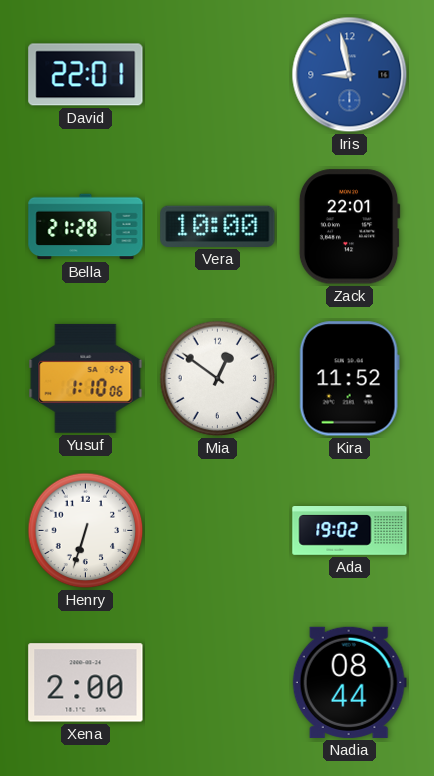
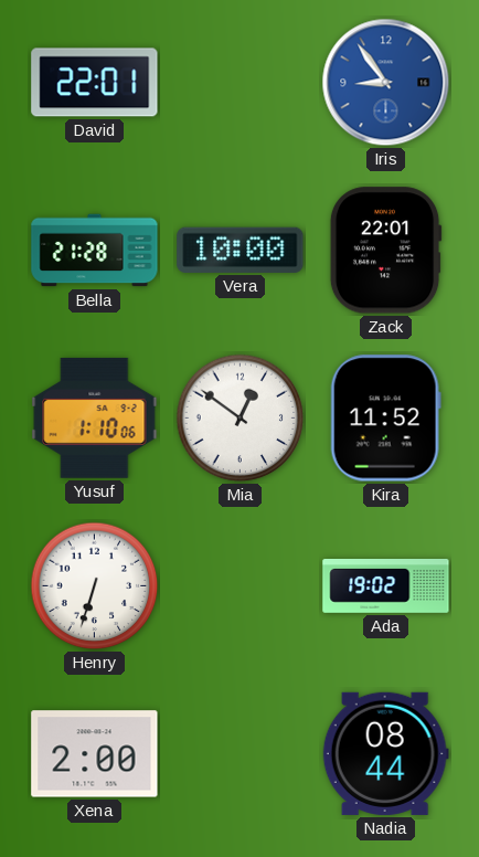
Iris: 8:58 -> 8:54
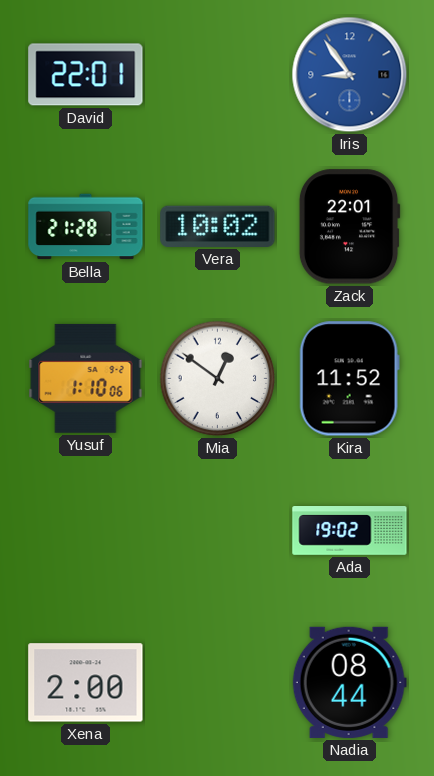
Vera: 10:00 -> 10:02
Henry: 6:33 -> none
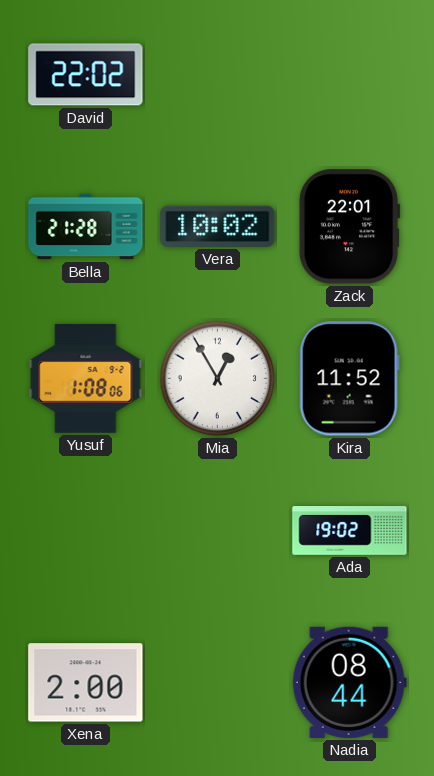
David: 22:01 -> 22:02
Iris: 8:54 -> none
Yusuf: 1:10 -> 1:08
Mia: 12:51 -> 12:55
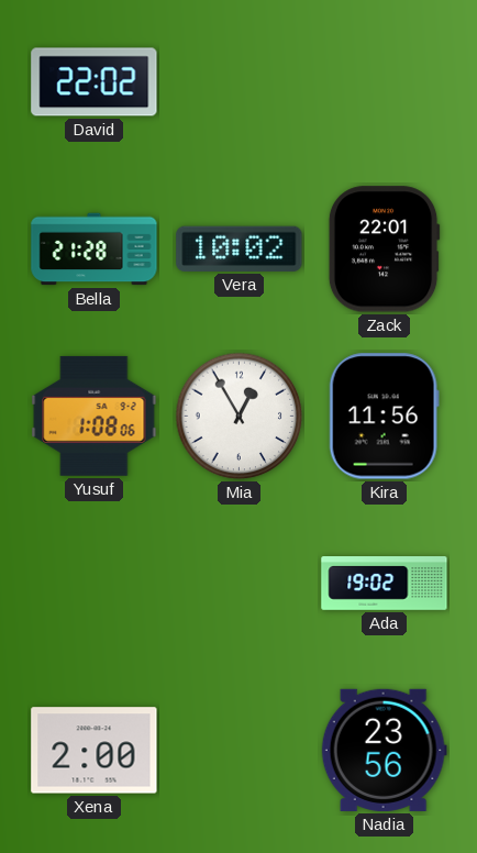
Kira: 11:52 -> 11:56
Nadia: 08:44 -> 23:56
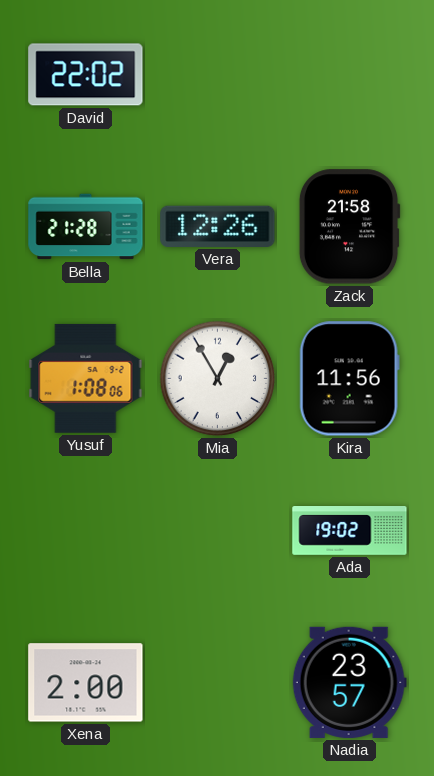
Vera: 10:02 -> 12:26
Zack: 22:01 -> 21:58
Nadia: 23:56 -> 23:57
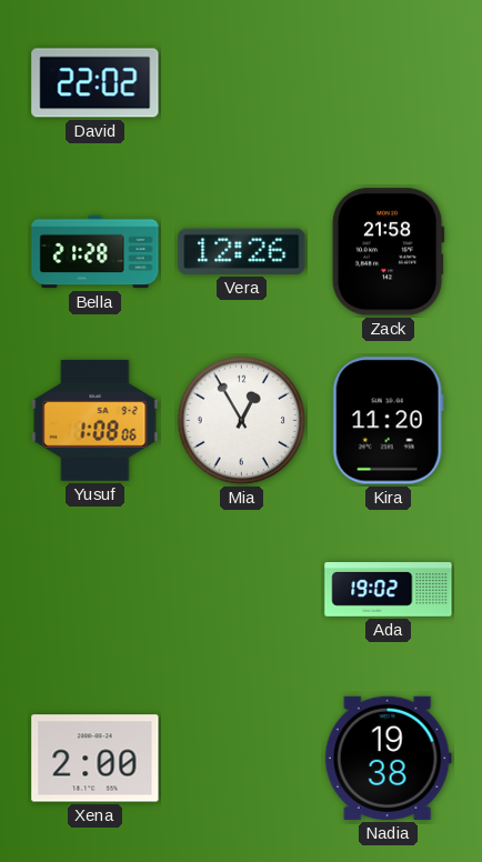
Kira: 11:56 -> 11:20
Nadia: 23:57 -> 19:38
